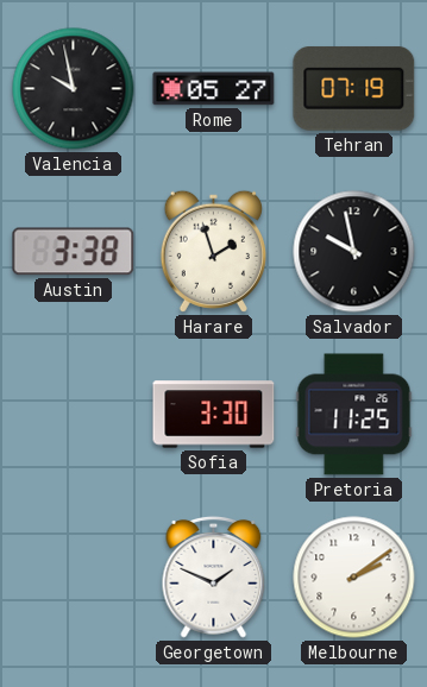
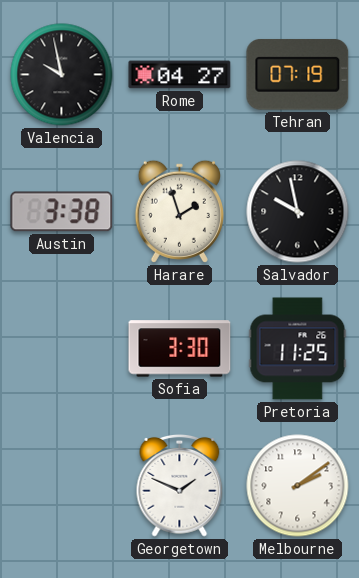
Rome: 05:27 -> 04:27
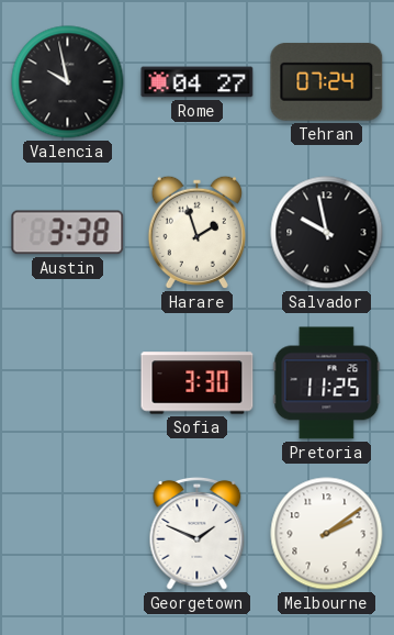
Tehran: 07:19 -> 07:24
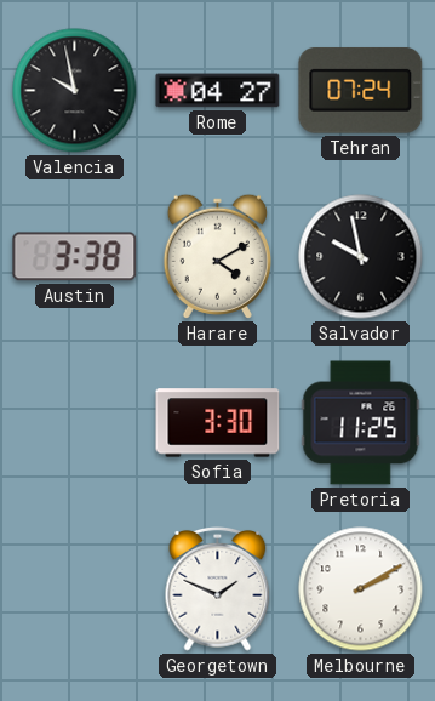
Harare: 1:57 -> 4:10
Melbourne: 2:09 -> 2:10
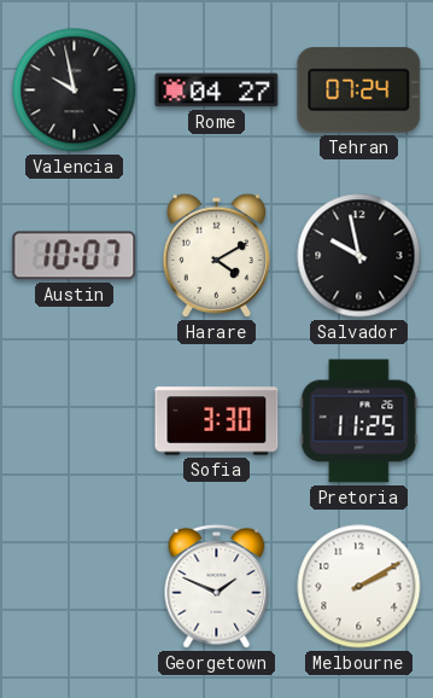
Austin: 3:38 -> 10:07
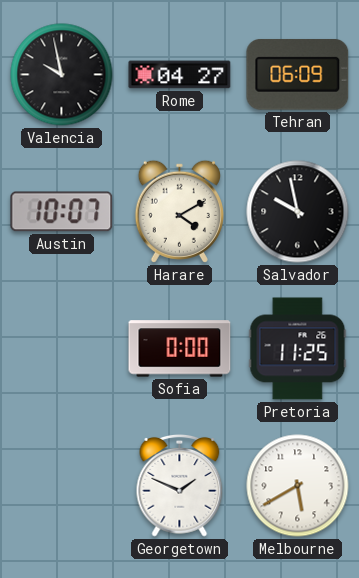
Tehran: 07:24 -> 06:09
Sofia: 3:30 -> 0:00
Melbourne: 2:10 -> 5:40
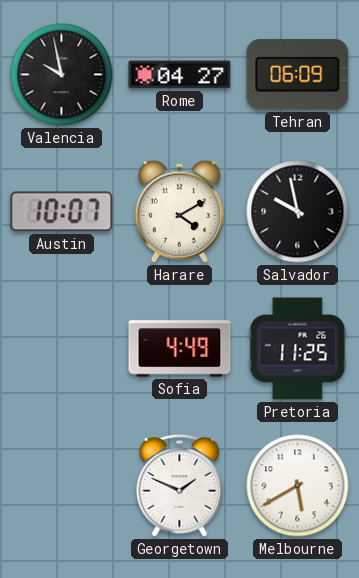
Sofia: 0:00 -> 4:49
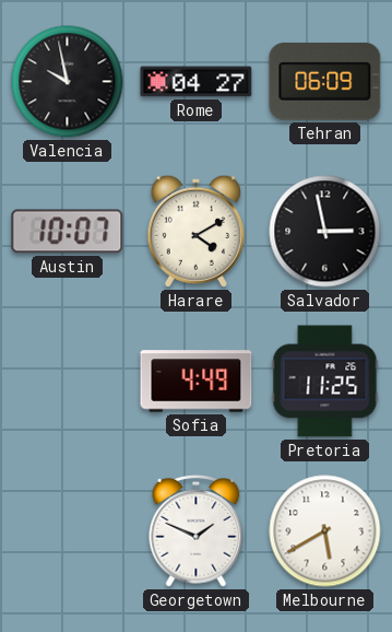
Salvador: 9:58 -> 2:58
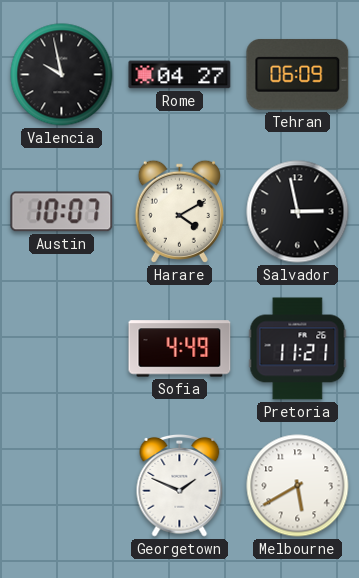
Pretoria: 11:25 -> 11:21
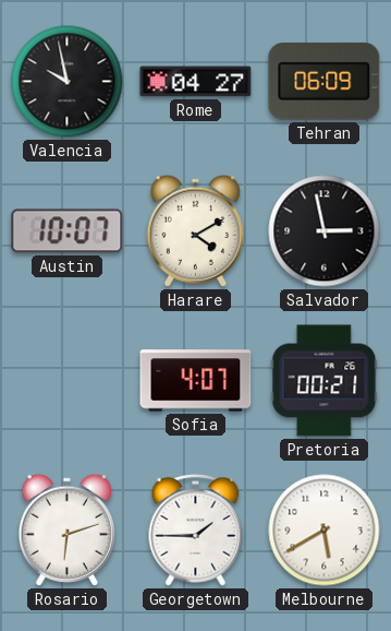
Sofia: 4:49 -> 4:07
Pretoria: 11:21 -> 00:21
Rosario: none -> 6:12
Georgetown: 1:49 -> 1:45
